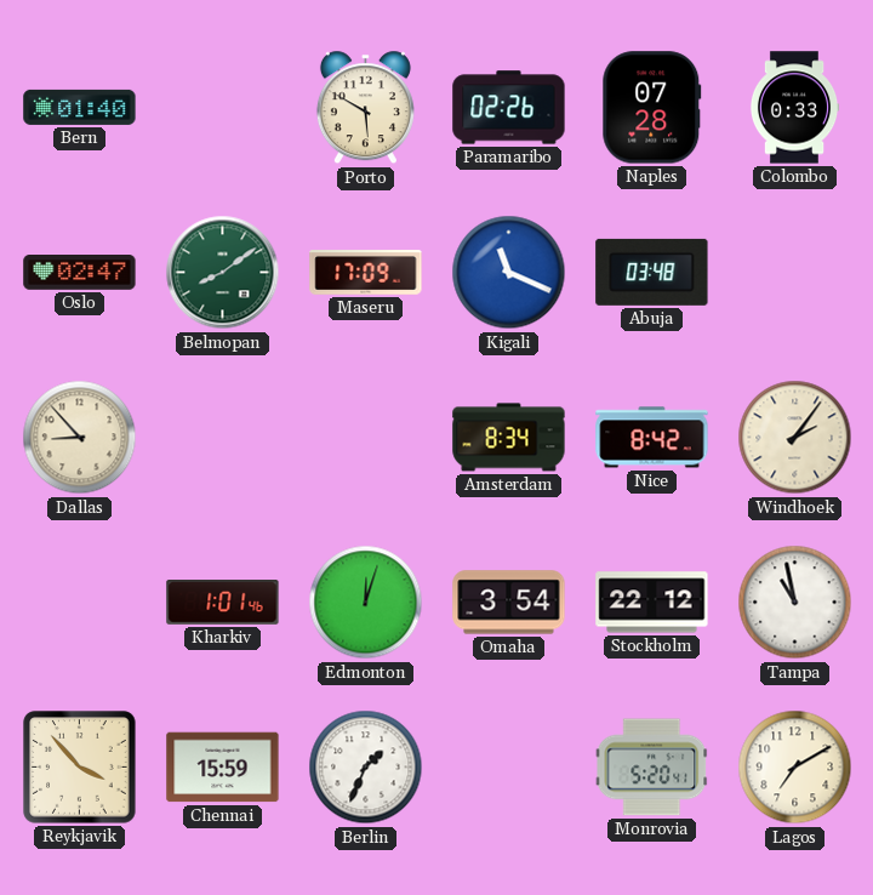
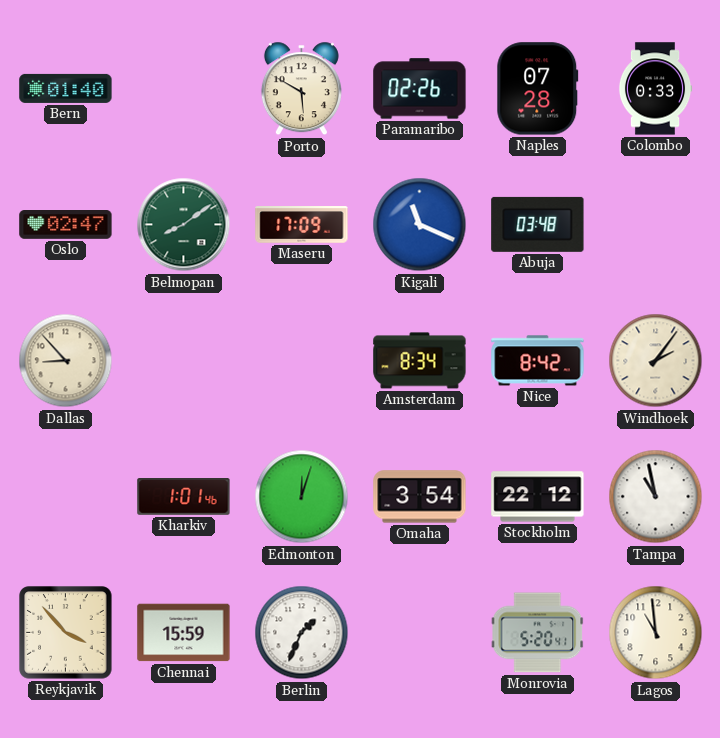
Lagos: 7:10 -> 10:59
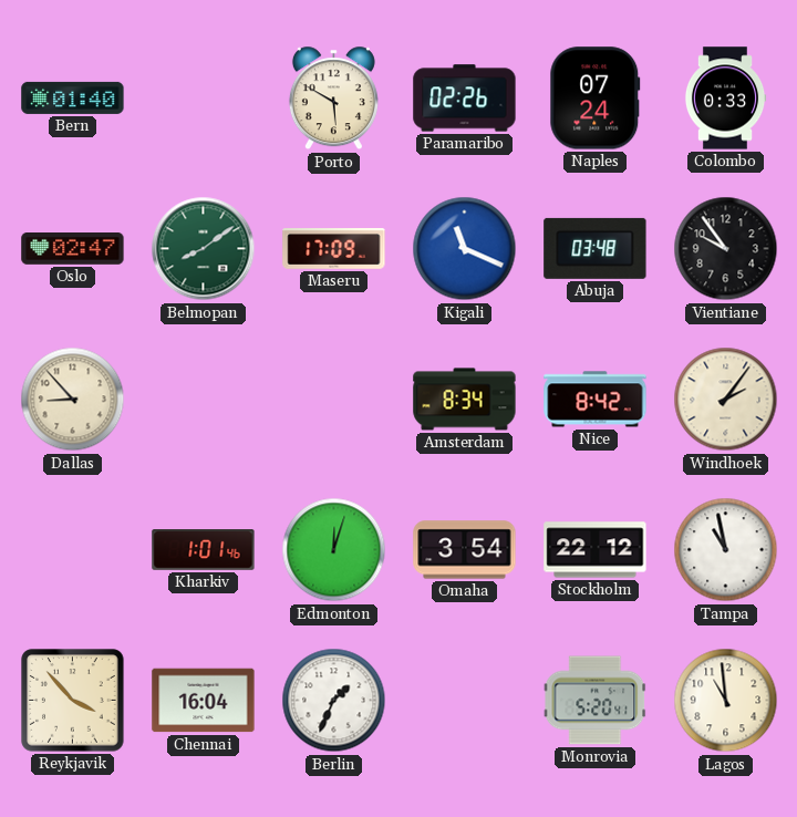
Naples: 07:28 -> 07:24
Vientiane: none -> 9:54
Chennai: 15:59 -> 16:04
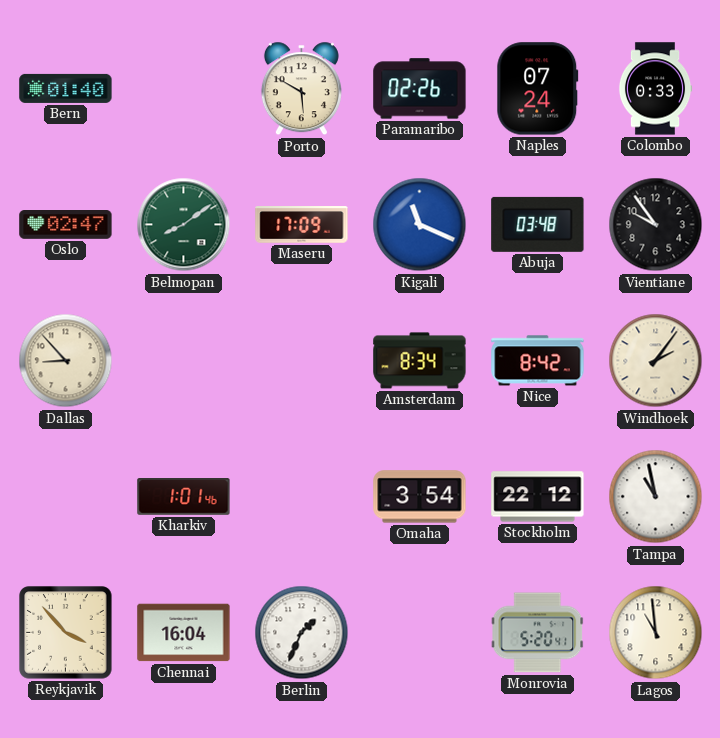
Edmonton: 12:03 -> none
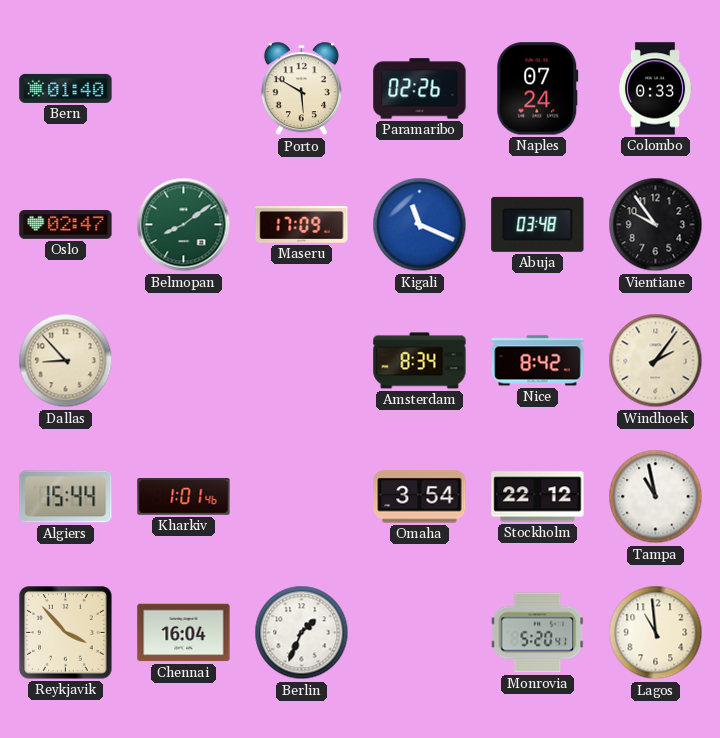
Algiers: none -> 15:44
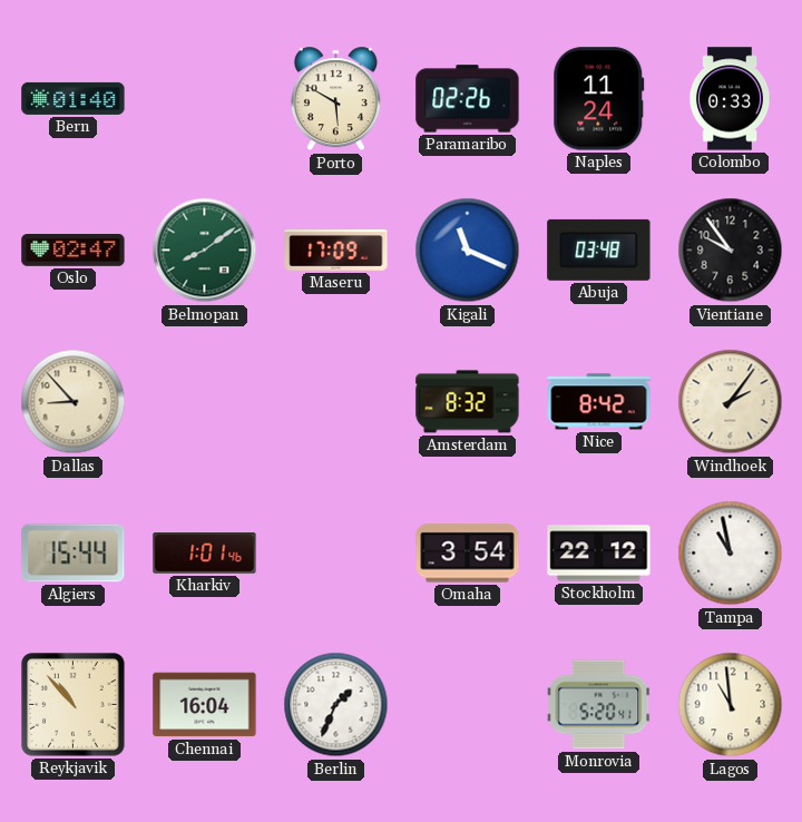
Naples: 07:24 -> 11:24
Amsterdam: 8:34 -> 8:32
Reykjavik: 3:53 -> 10:53
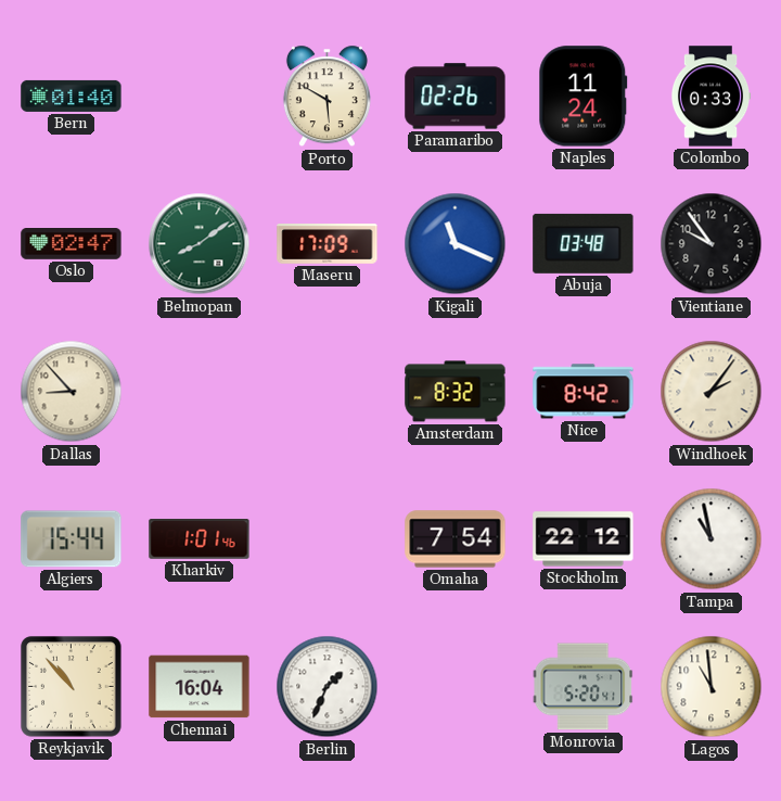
Omaha: 3:54 -> 7:54
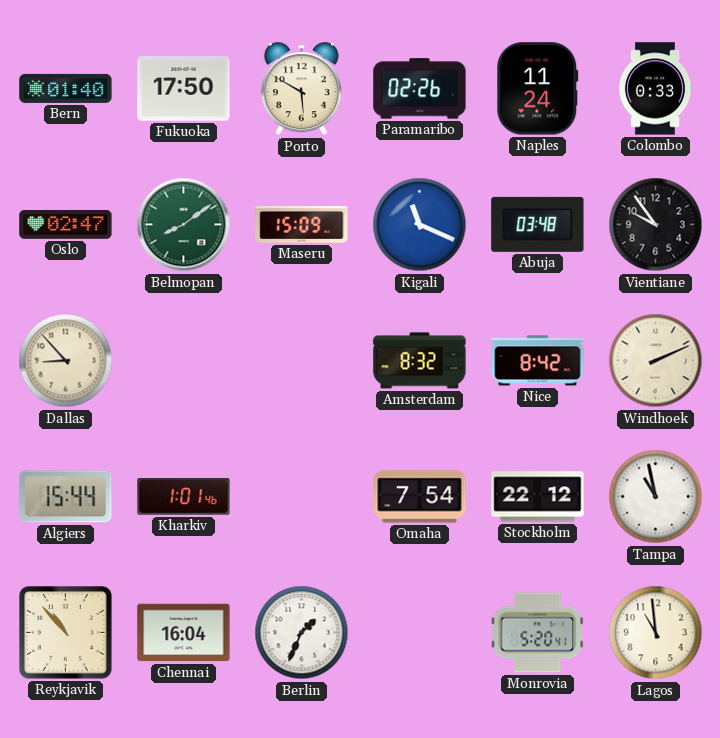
Fukuoka: none -> 17:50
Maseru: 17:09 -> 15:09
Windhoek: 2:06 -> 2:11
